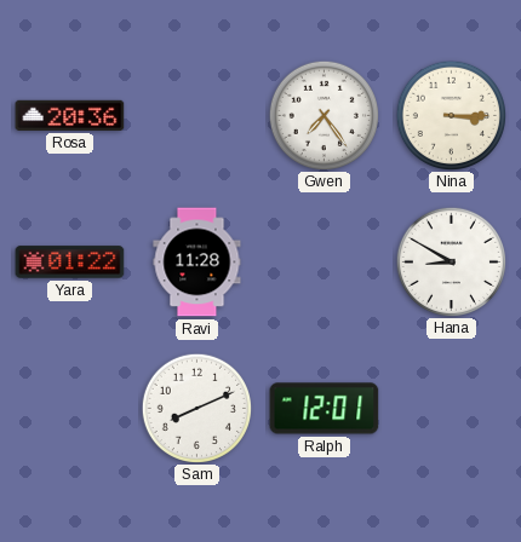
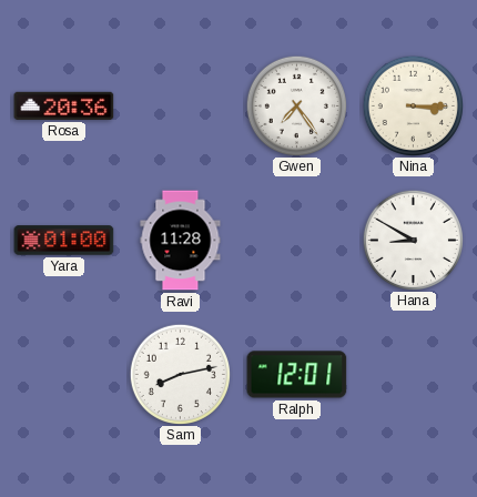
Yara: 01:22 -> 01:00
Sam: 8:11 -> 8:13
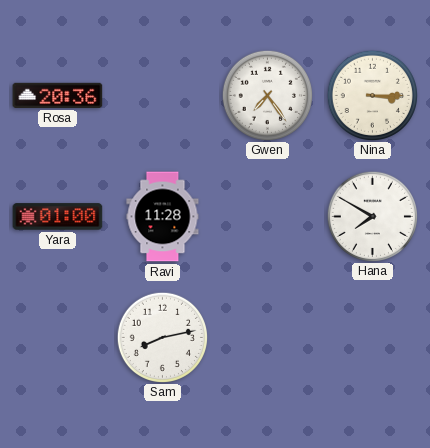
Hana: 8:50 -> 7:50
Ralph: 12:01 -> none
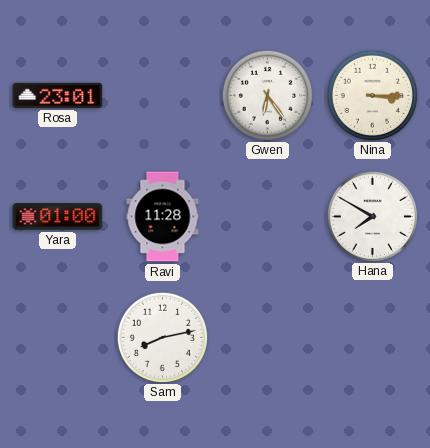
Rosa: 20:36 -> 23:01
Gwen: 7:24 -> 6:24
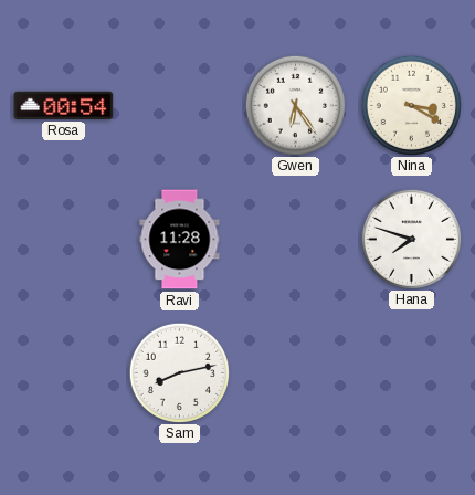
Rosa: 23:01 -> 00:54
Nina: 3:15 -> 3:20
Yara: 01:00 -> none
Hana: 7:50 -> 7:48
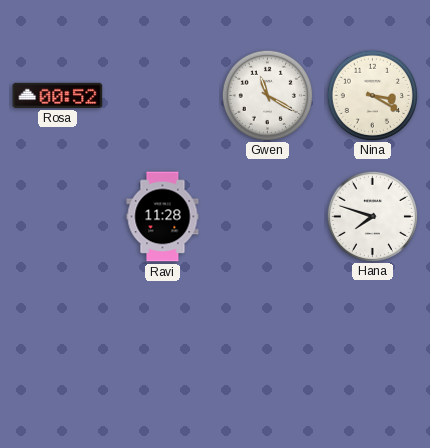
Rosa: 00:54 -> 00:52
Gwen: 6:24 -> 11:20
Sam: 8:13 -> none
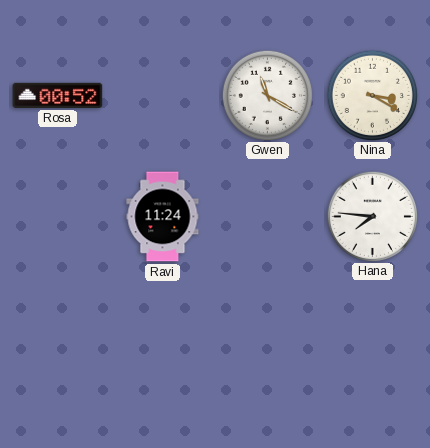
Ravi: 11:28 -> 11:24
Hana: 7:48 -> 7:46
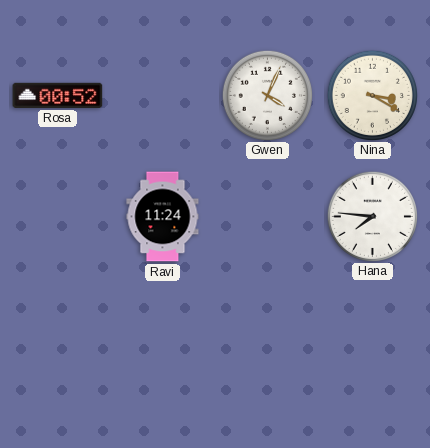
Gwen: 11:20 -> 4:04
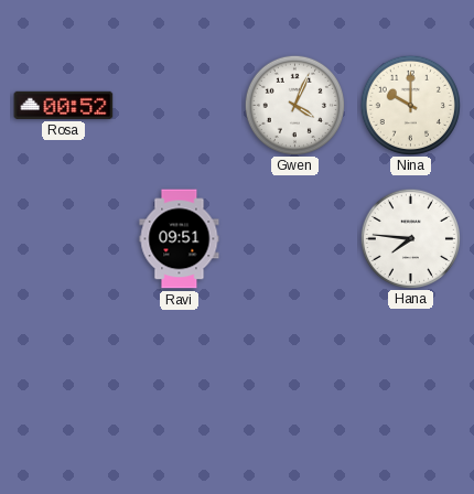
Nina: 3:20 -> 10:00
Ravi: 11:24 -> 09:51
